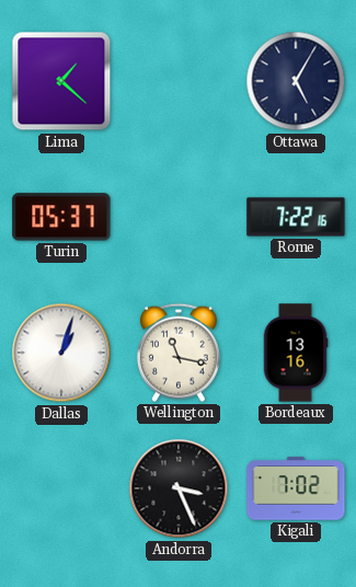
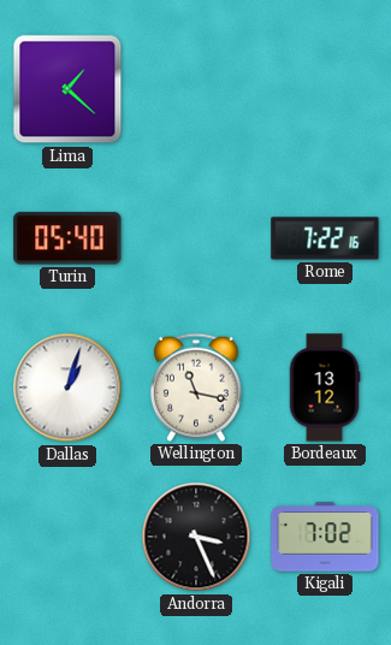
Ottawa: 5:05 -> none
Turin: 05:37 -> 05:40
Bordeaux: 13:16 -> 13:12
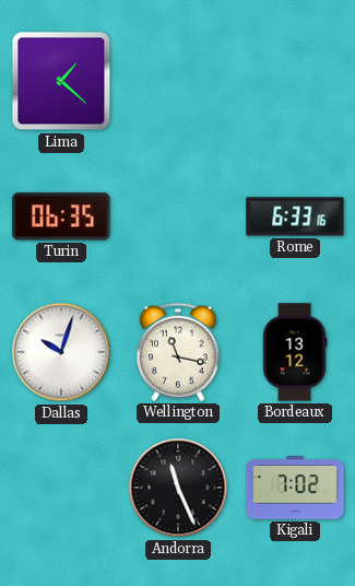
Turin: 05:40 -> 06:35
Rome: 7:22 -> 6:33
Dallas: 1:03 -> 10:03
Andorra: 3:26 -> 11:26
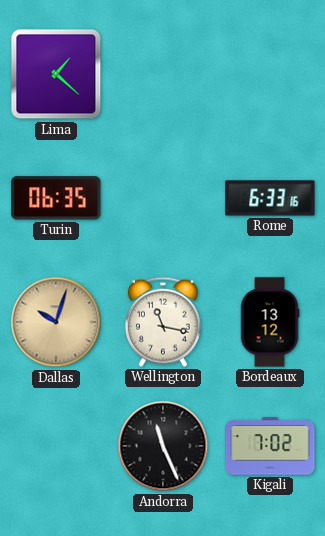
Dallas dial: white -> champagne
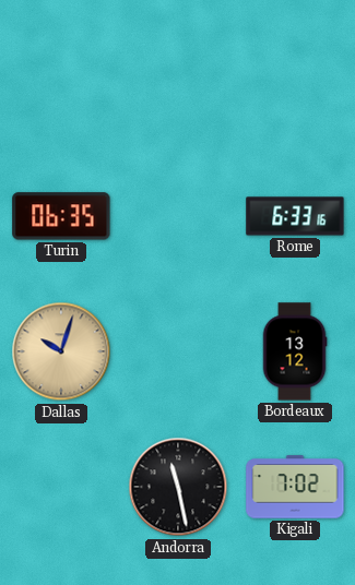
Lima: 1:22 -> none
Wellington: 11:17 -> none
Andorra: 11:26 -> 11:28
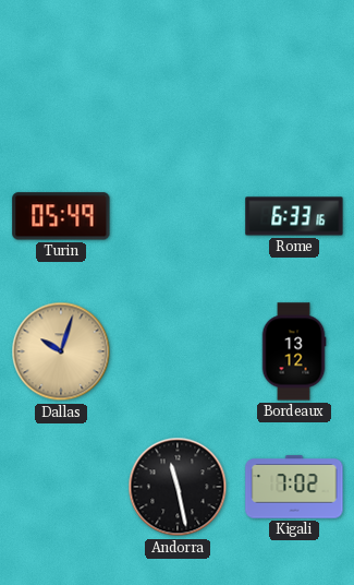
Turin: 06:35 -> 05:49
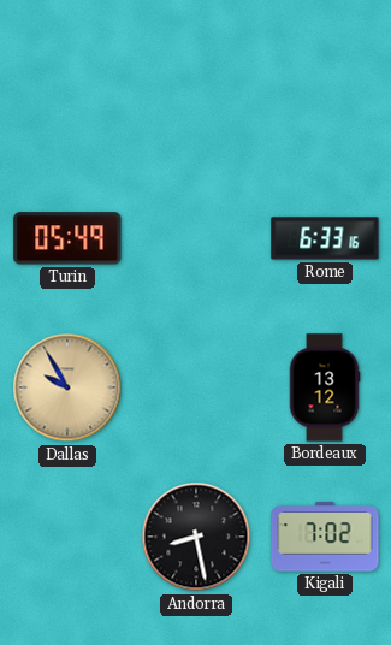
Dallas: 10:03 -> 9:55
Andorra: 11:28 -> 8:28
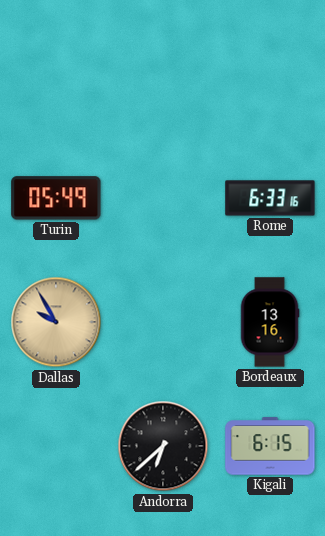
Bordeaux: 13:12 -> 13:16
Andorra: 8:28 -> 6:38
Kigali: 7:02 -> 6:15
